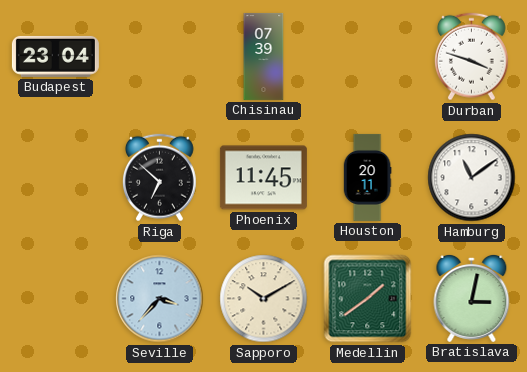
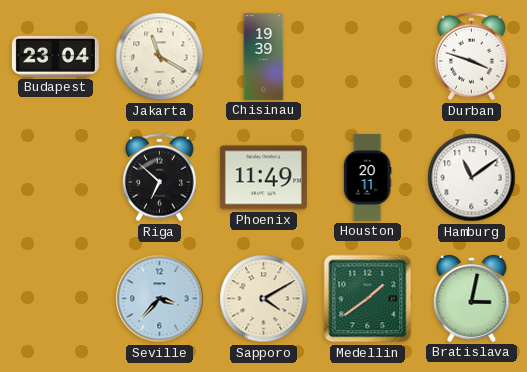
Jakarta: none -> 11:20
Chisinau: 07:39 -> 19:39
Phoenix: 11:45 -> 11:49
Sapporo: 10:10 -> 4:10
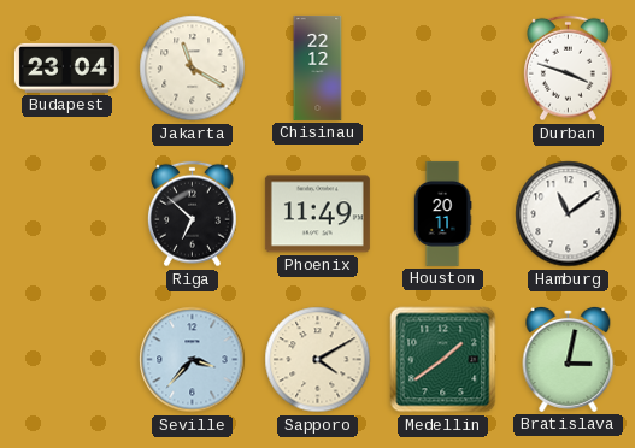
Chisinau: 19:39 -> 22:12
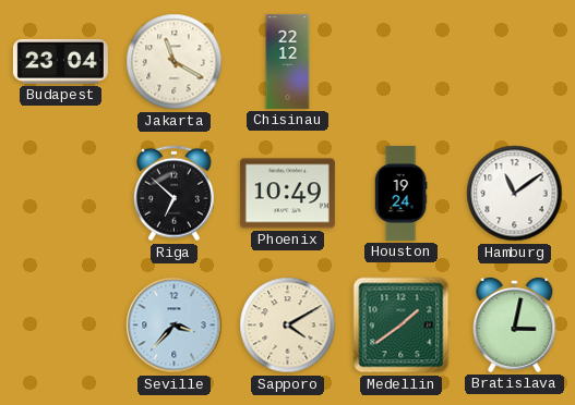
Durban: 3:48 -> none
Phoenix: 11:49 -> 10:49
Houston: 20:11 -> 19:24
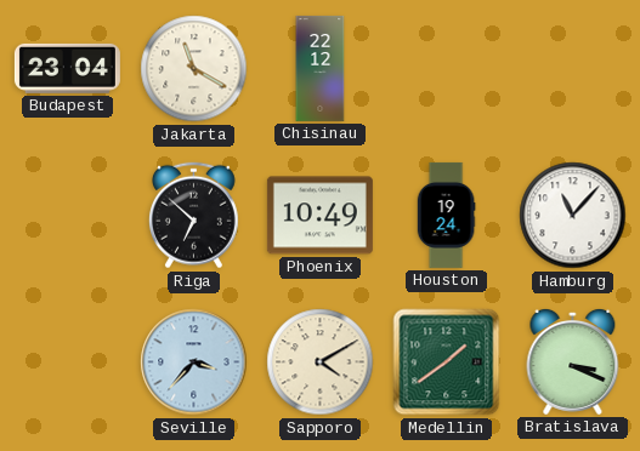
Hamburg: 11:09 -> 11:07
Bratislava: 3:02 -> 3:19
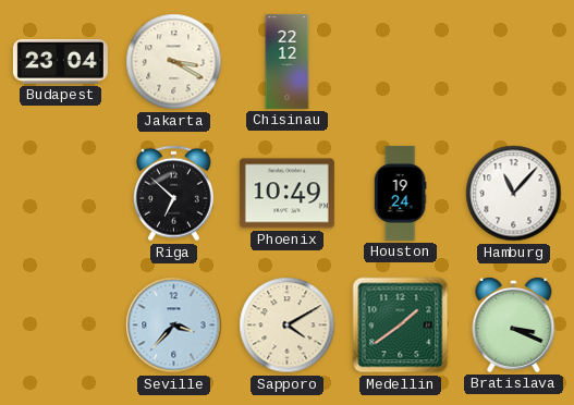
Jakarta: 11:20 -> 3:20
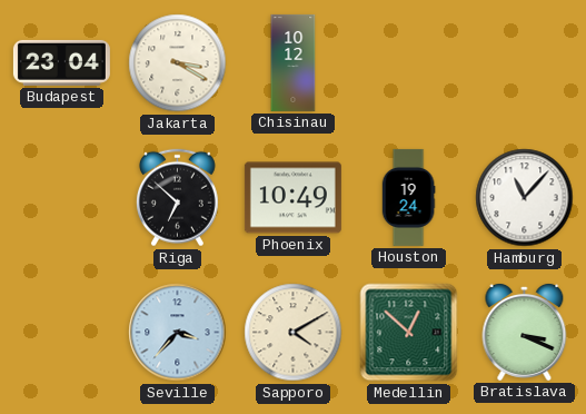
Chisinau: 22:12 -> 10:12
Medellin: 1:39 -> 12:52
